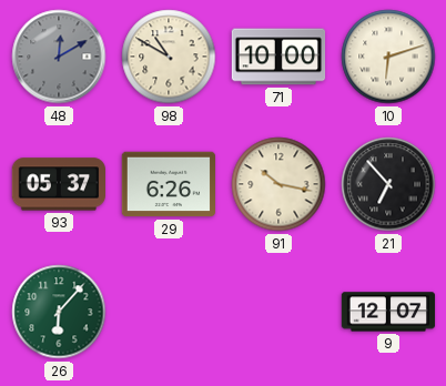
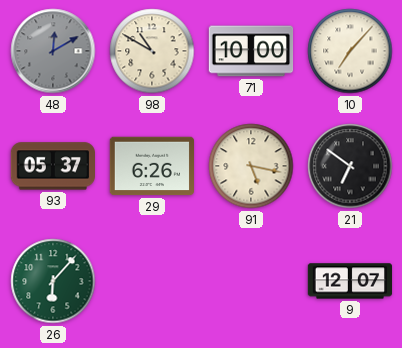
10: 6:12 -> 7:07
91: 10:17 -> 5:17
21: 6:53 -> 6:51
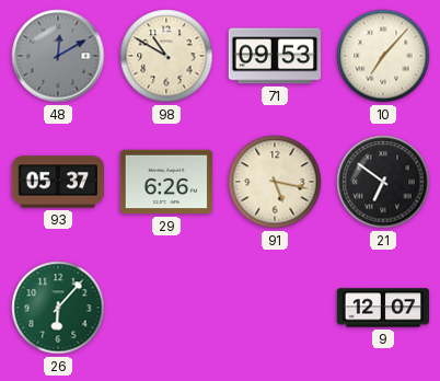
71: 10:00 -> 09:53
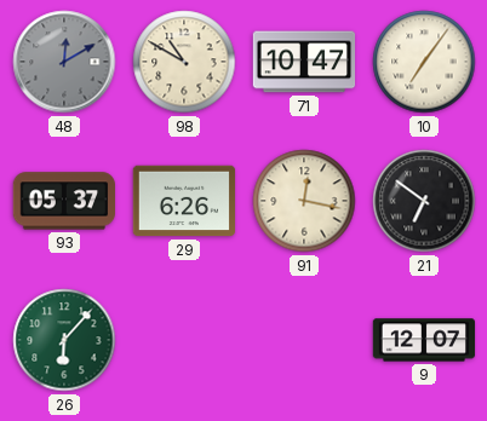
71: 09:53 -> 10:47
10: 7:07 -> 7:06
91: 5:17 -> 12:17
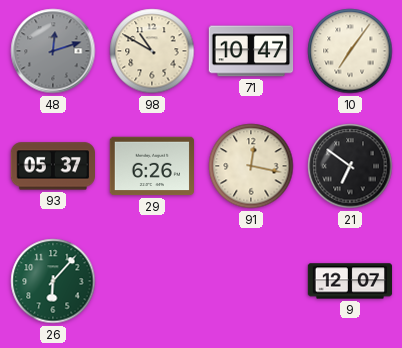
48: 12:10 -> 12:12
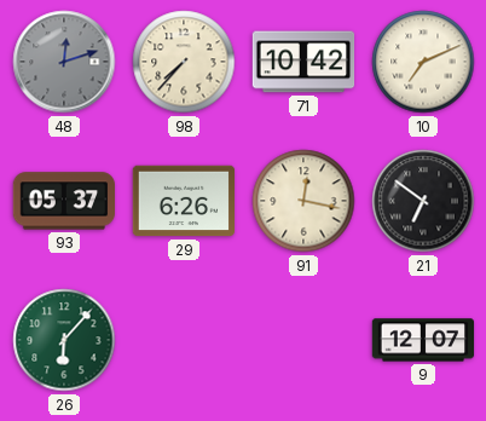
98: 10:50 -> 7:37
71: 10:47 -> 10:42
10: 7:06 -> 7:11
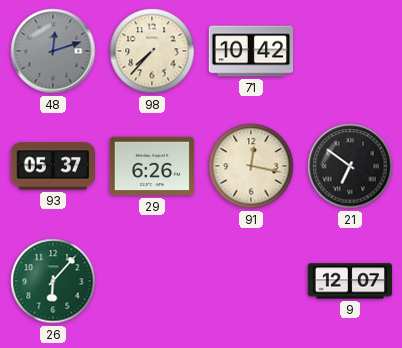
10: 7:11 -> none
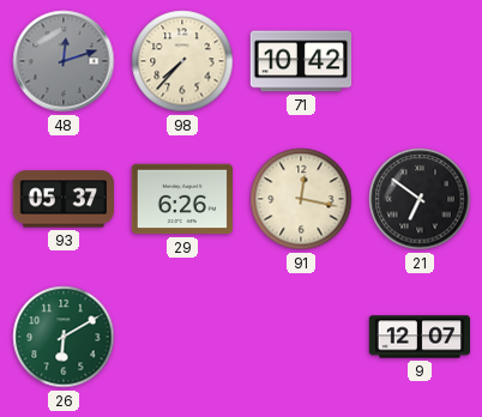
26: 6:07 -> 6:10
